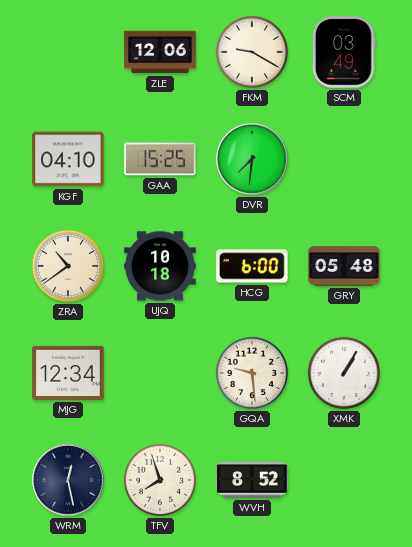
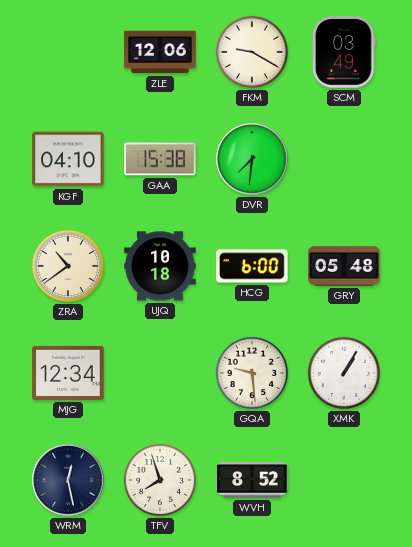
GAA: 15:25 -> 15:38
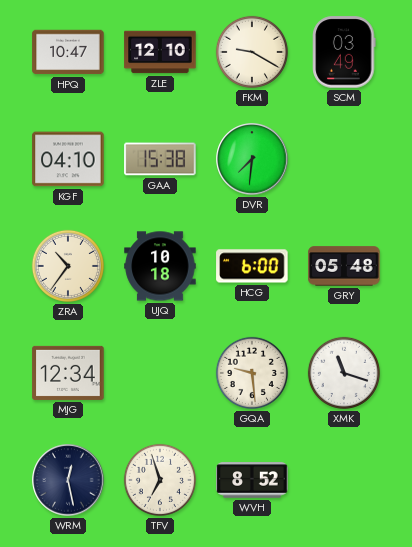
HPQ: none -> 10:47
ZLE: 12:06 -> 12:10
ZRA: 10:39 -> 10:36
XMK: 1:05 -> 11:18
TFV: 7:57 -> 6:57
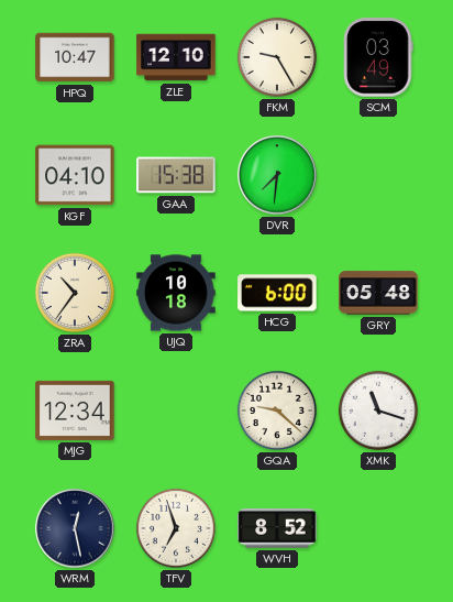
FKM: 9:20 -> 9:25
GQA: 9:29 -> 9:22
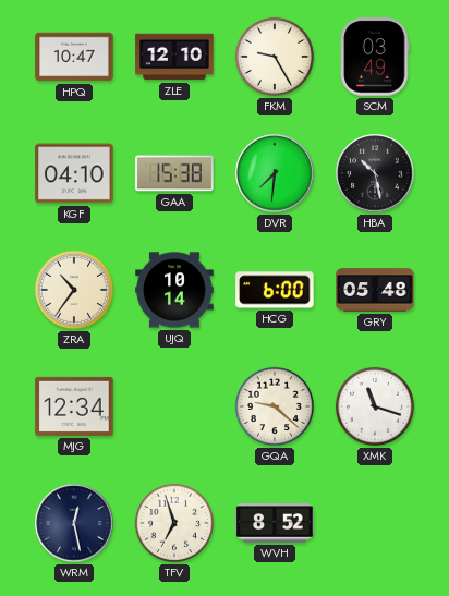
HBA: none -> 10:28
UJQ: 10:18 -> 10:14
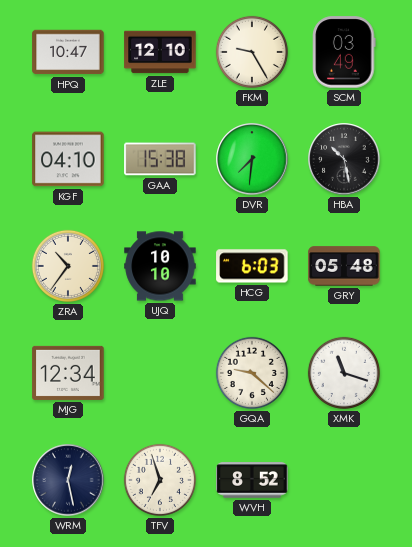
UJQ: 10:14 -> 10:10
HCG: 6:00 -> 6:03
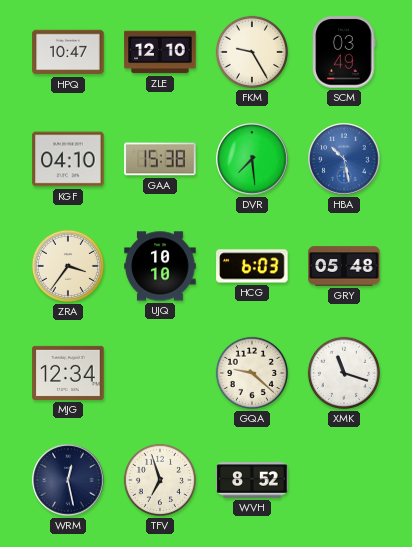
DVR: 7:31 -> 7:29
HBA dial: black -> blue
ZRA: 10:36 -> 3:36
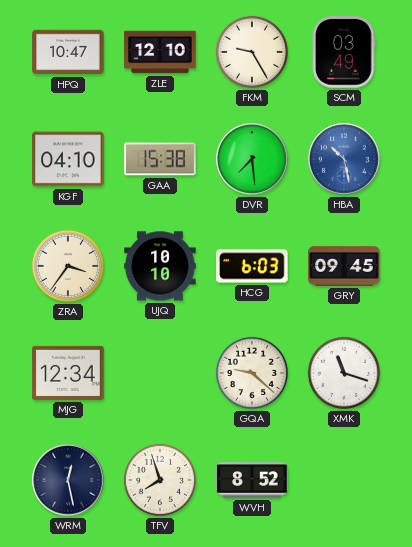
GRY: 05:48 -> 09:45
TFV: 6:57 -> 7:57
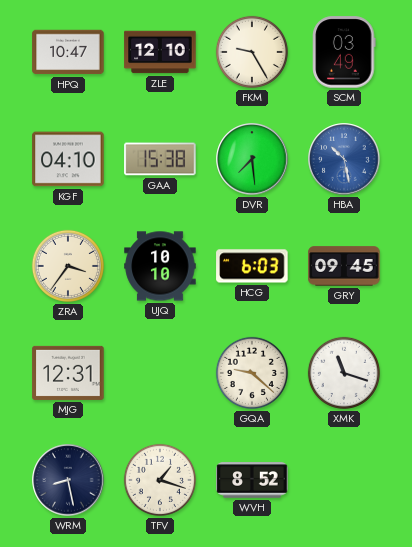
MJG: 12:34 -> 12:31
WRM: 12:28 -> 8:28
TFV: 7:57 -> 1:18
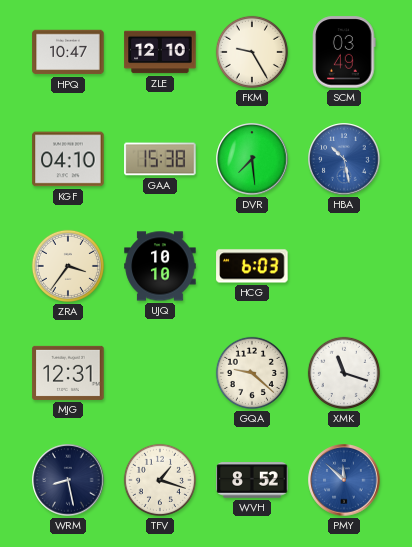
GRY: 09:45 -> none
PMY: none -> 11:52
